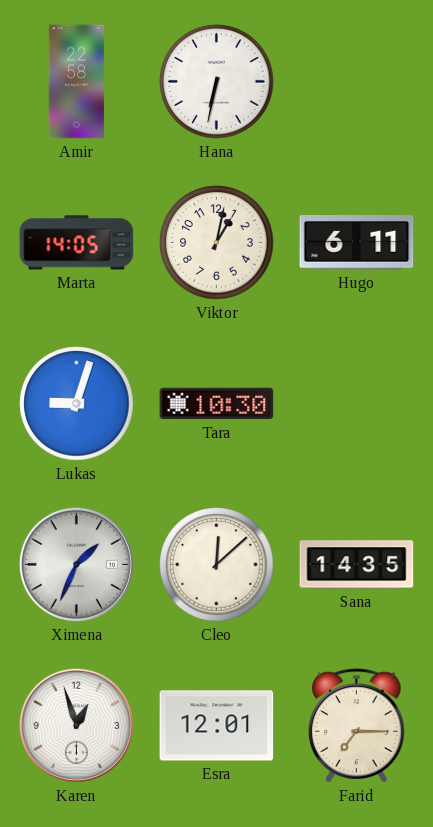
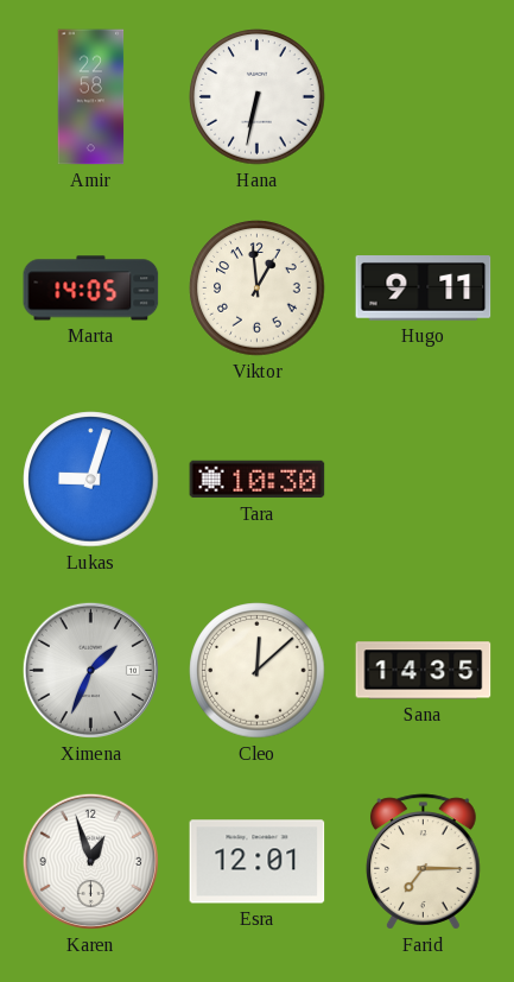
Viktor: 1:02 -> 12:59
Hugo: 6:11 -> 9:11
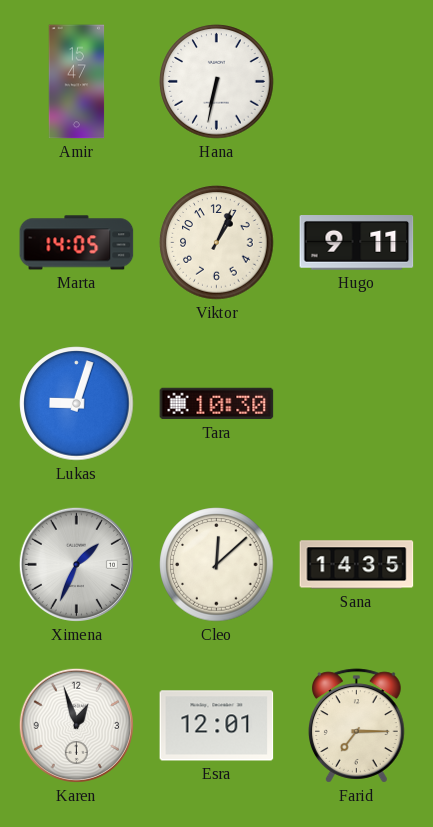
Amir: 22:58 -> 15:47
Viktor: 12:59 -> 1:04
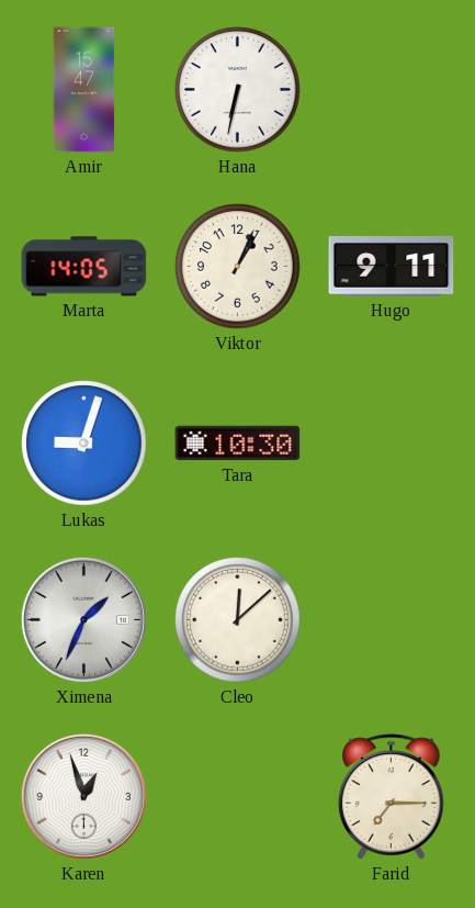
Sana: 14:35 -> none
Esra: 12:01 -> none
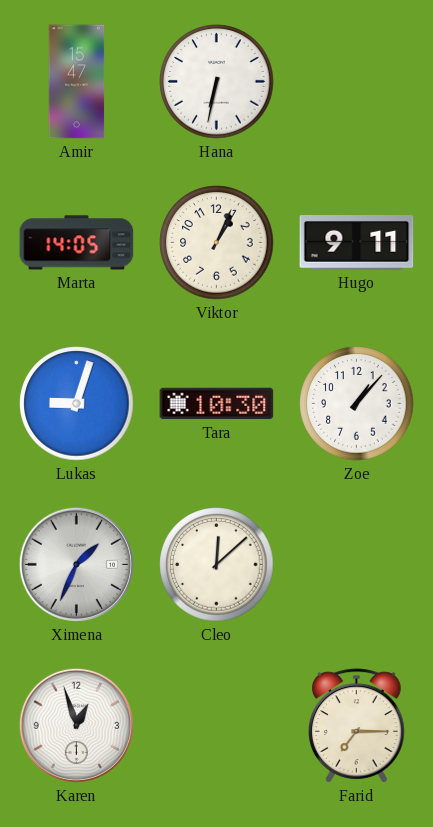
Zoe: none -> 1:07
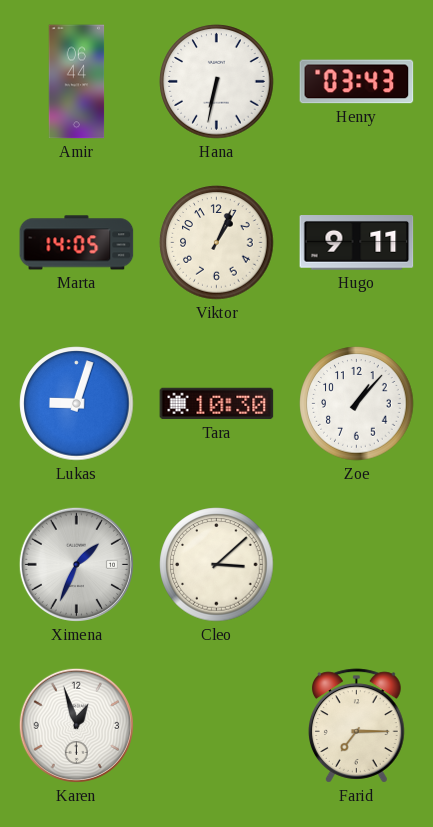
Amir: 15:47 -> 06:44
Henry: none -> 03:43
Cleo: 12:08 -> 3:08
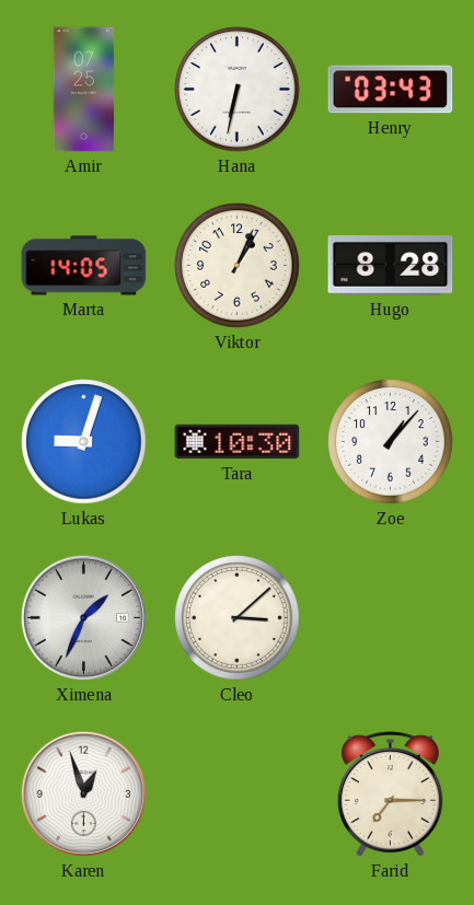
Amir: 06:44 -> 07:25
Hugo: 9:11 -> 8:28
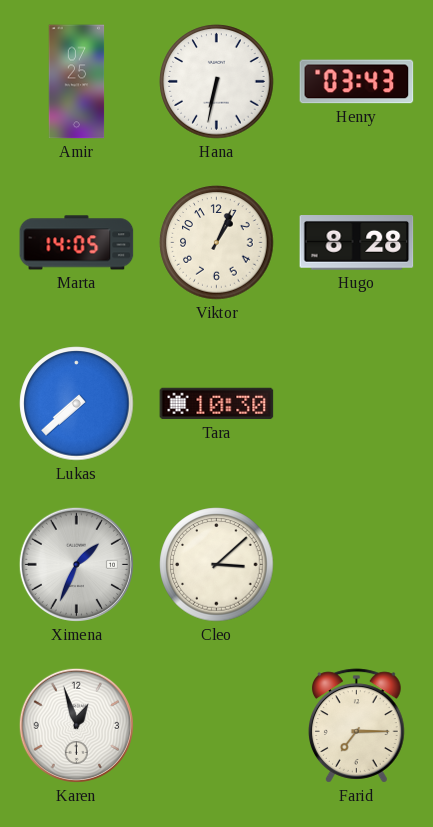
Lukas: 9:03 -> 7:38
Zoe: 1:07 -> none
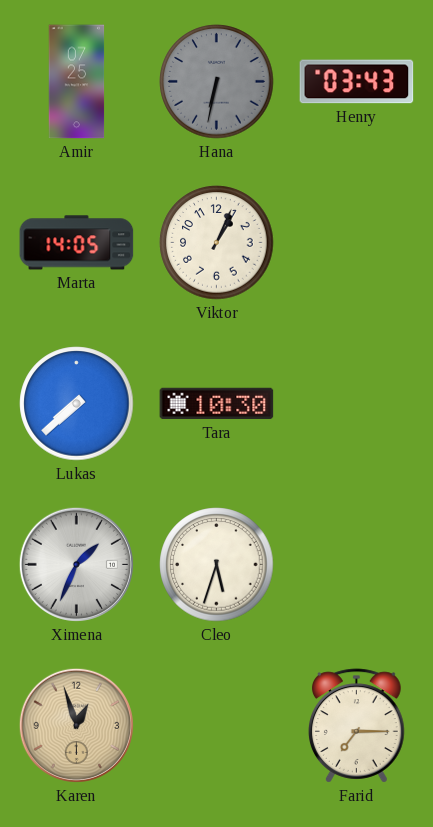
Hana dial: white -> grey
Hugo: 8:28 -> none
Cleo: 3:08 -> 5:33
Karen dial: white -> champagne
